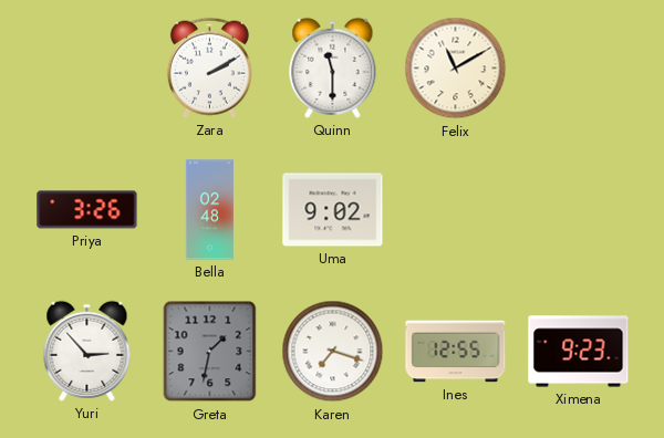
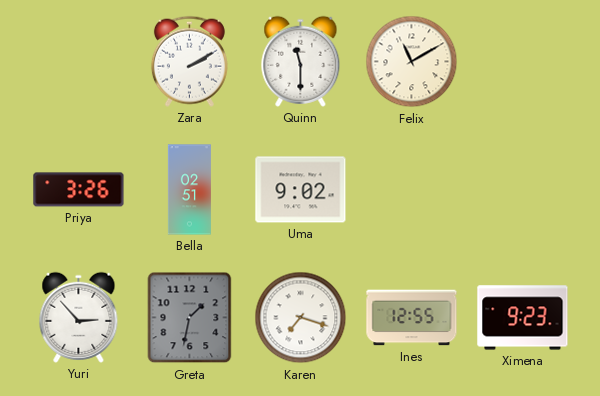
Bella: 02:48 -> 02:51
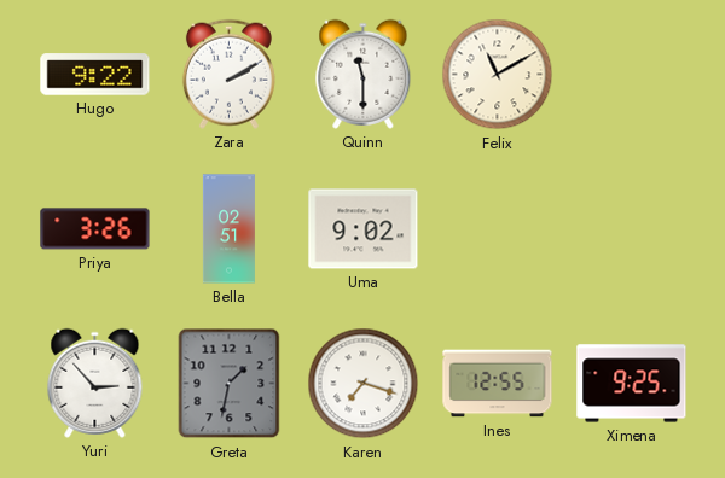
Hugo: none -> 9:22
Ximena: 9:23 -> 9:25
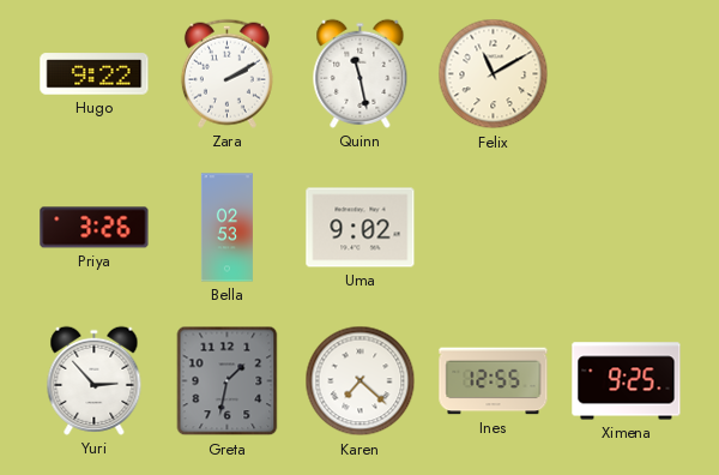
Quinn: 11:30 -> 11:28
Bella: 02:51 -> 02:53
Karen: 7:18 -> 7:22
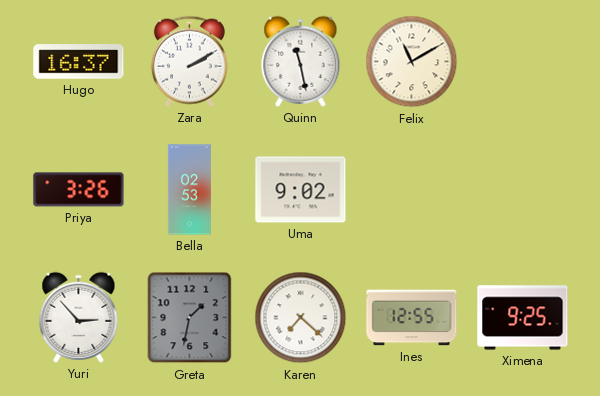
Hugo: 9:22 -> 16:37
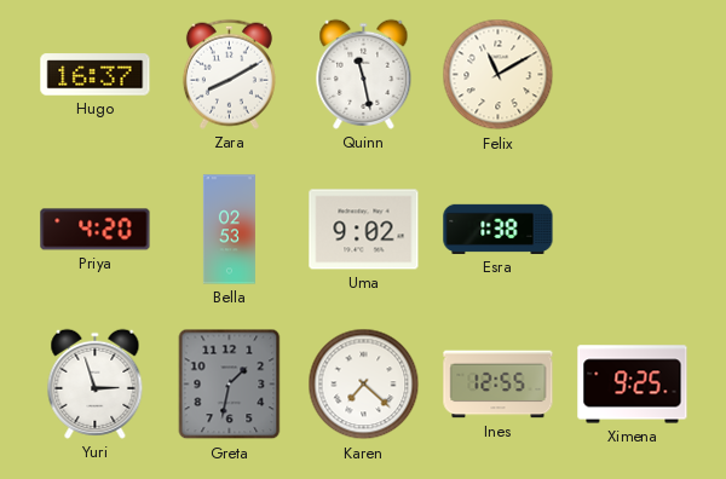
Zara: 2:10 -> 8:10
Priya: 3:26 -> 4:20
Esra: none -> 1:38
Yuri: 2:53 -> 2:57
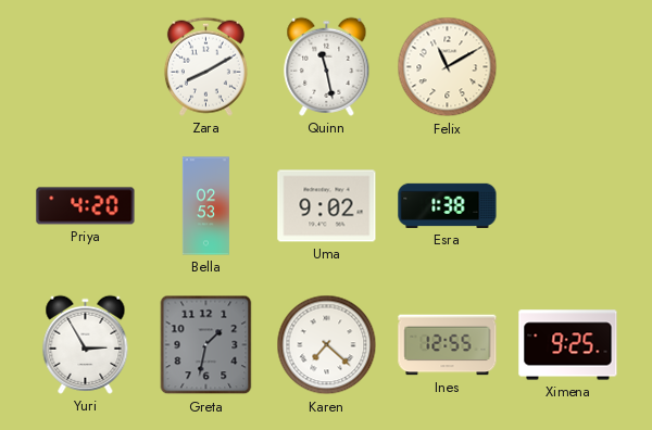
Hugo: 16:37 -> none
Yuri: 2:57 -> 2:55
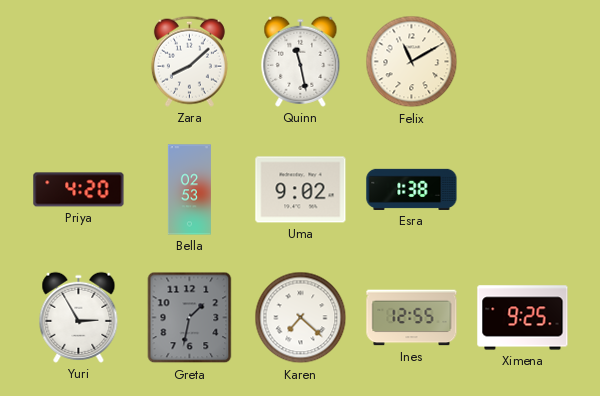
Zara: 8:10 -> 8:08
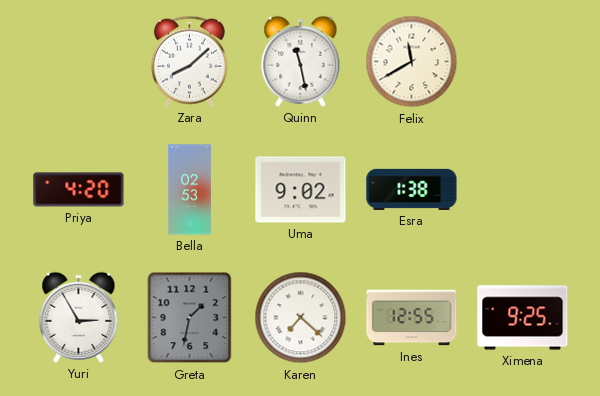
Felix: 11:10 -> 11:40
